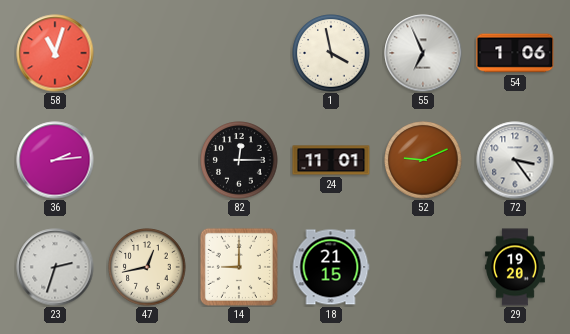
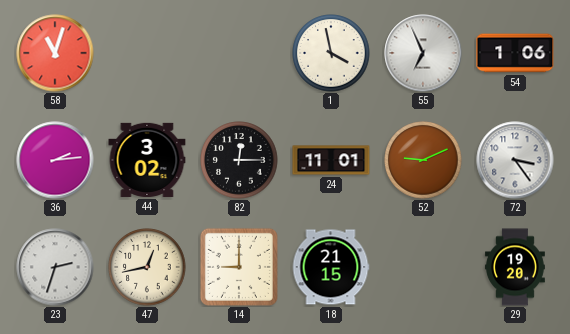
44: none -> 3:02
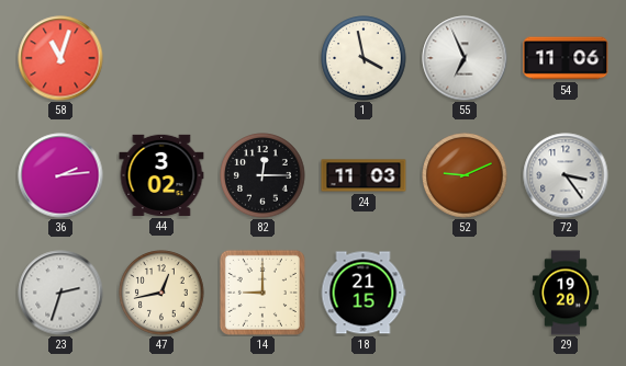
54: 1:06 -> 11:06
24: 11:01 -> 11:03
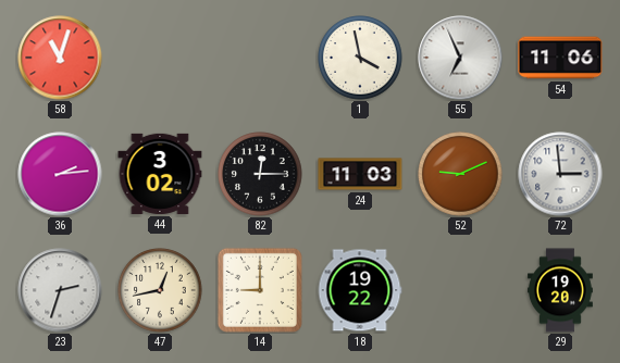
72: 3:24 -> 2:59
18: 21:15 -> 19:22
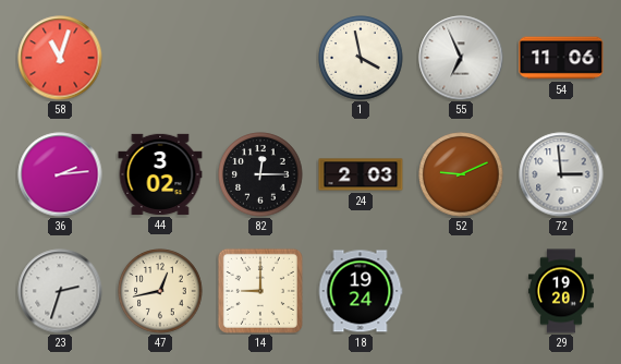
24: 11:03 -> 2:03
18: 19:22 -> 19:24
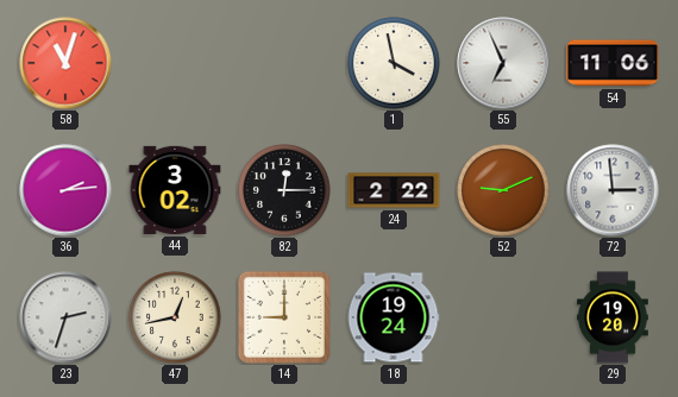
24: 2:03 -> 2:22
